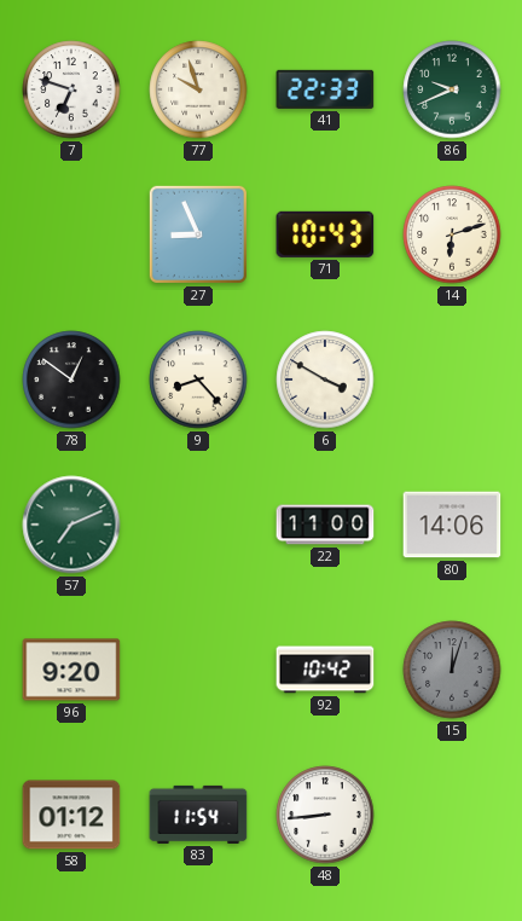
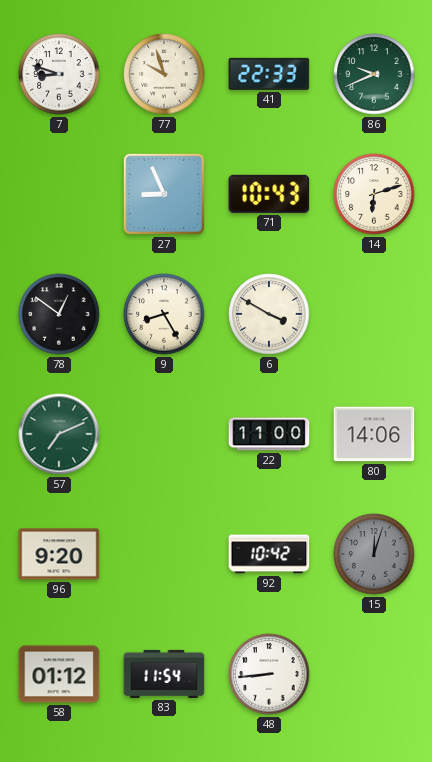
7: 6:48 -> 8:48
9: 8:23 -> 8:25
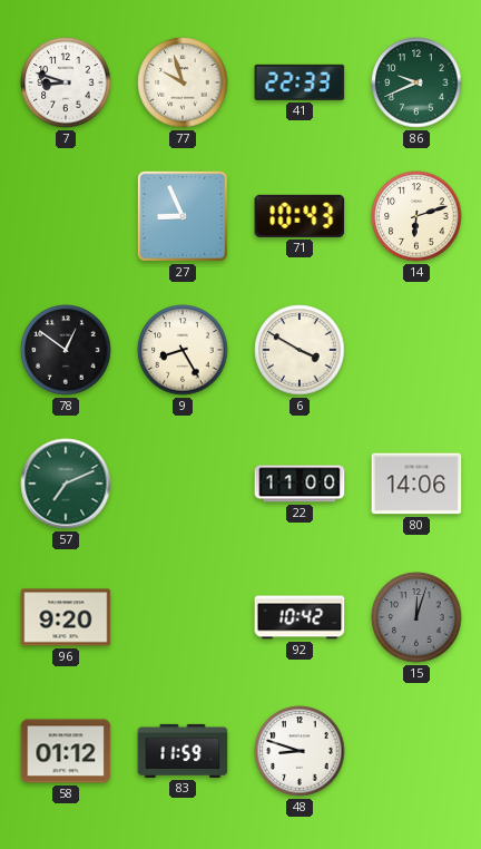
83: 11:54 -> 11:59
48: 8:44 -> 8:48
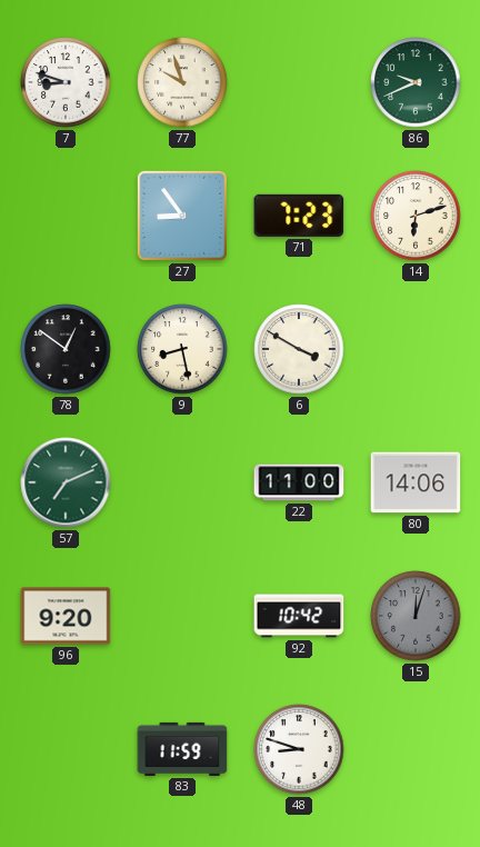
41: 22:33 -> none
27: 8:56 -> 8:54
71: 10:43 -> 7:23
9: 8:25 -> 8:28
58: 01:12 -> none
